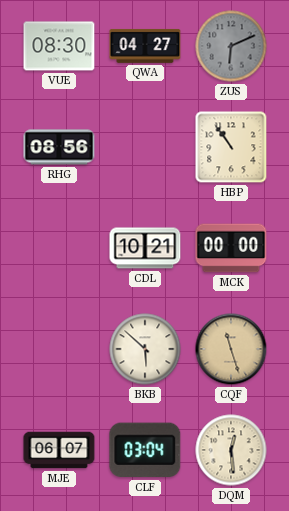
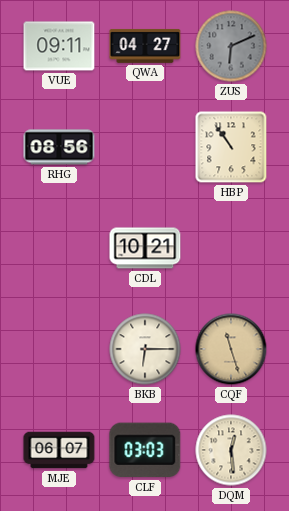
VUE: 08:30 -> 09:11
MCK: 00:00 -> none
BKB: 5:52 -> 6:15
CLF: 03:04 -> 03:03
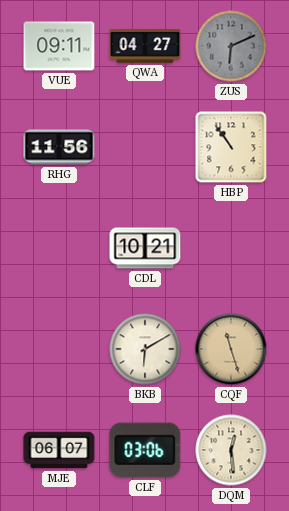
RHG: 08:56 -> 11:56
BKB: 6:15 -> 6:10
CLF: 03:03 -> 03:06
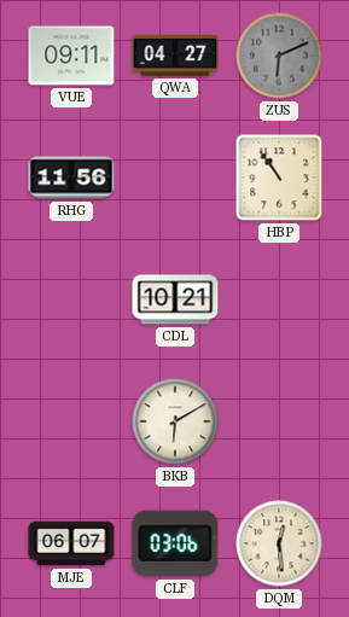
CQF: 11:27 -> none
